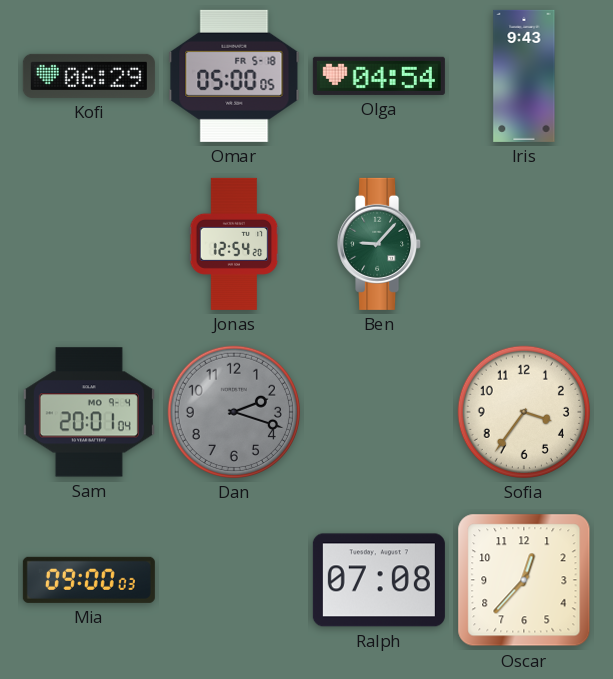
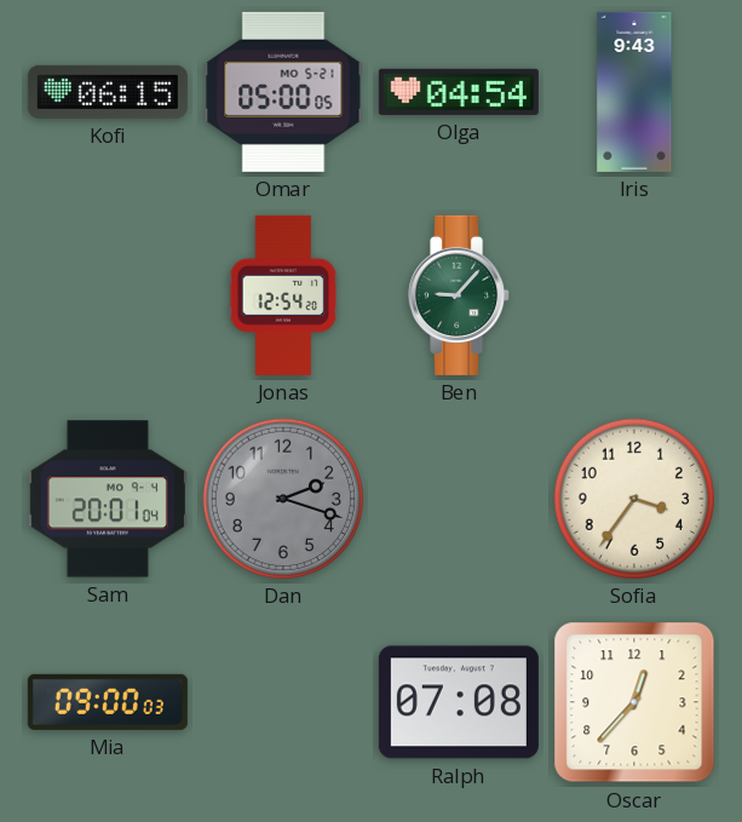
Kofi: 06:29 -> 06:15
Omar date: FR 5-18 -> MO 5-21
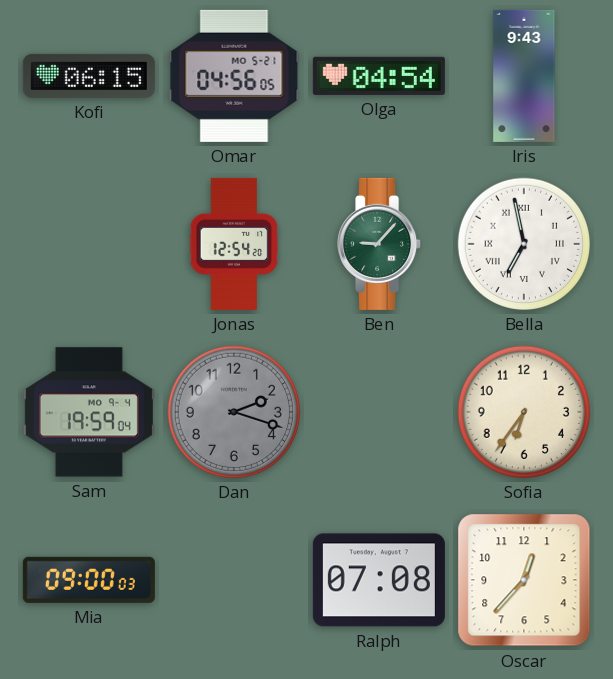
Omar: 05:00 -> 04:56
Bella: none -> 6:58
Sam: 20:01 -> 19:59
Sofia: 3:36 -> 6:36
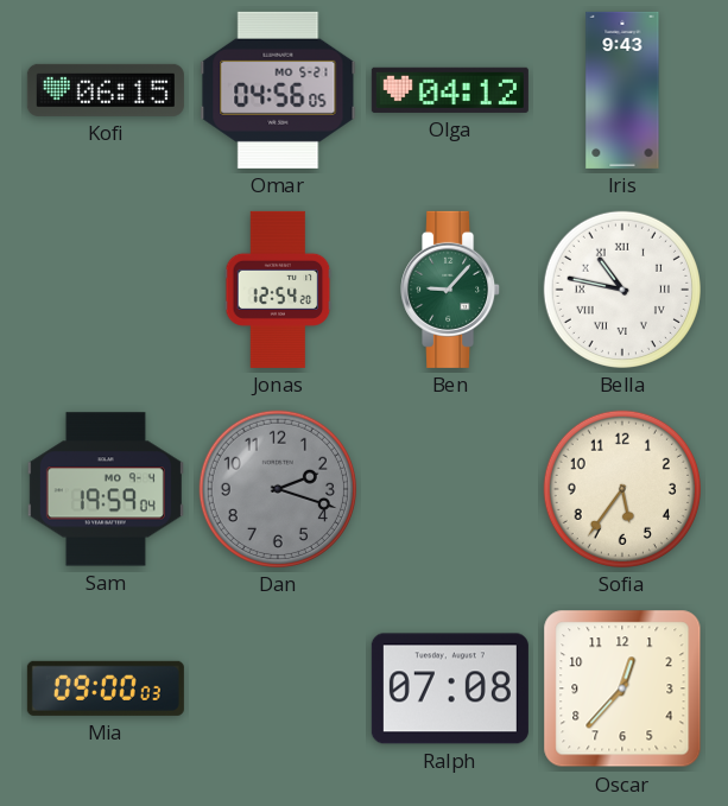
Olga: 04:54 -> 04:12
Bella: 6:58 -> 10:47
Sofia: 6:36 -> 5:36
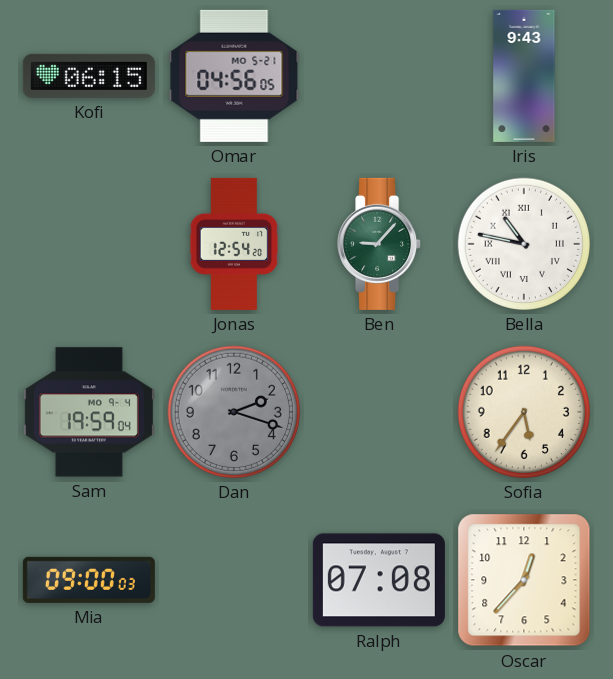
Olga: 04:12 -> none
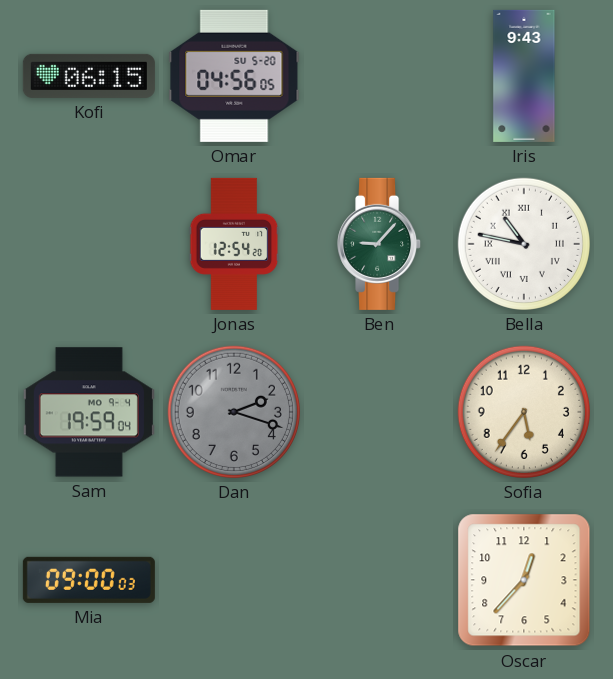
Omar date: MO 5-21 -> SU 5-20
Ralph: 07:08 -> none
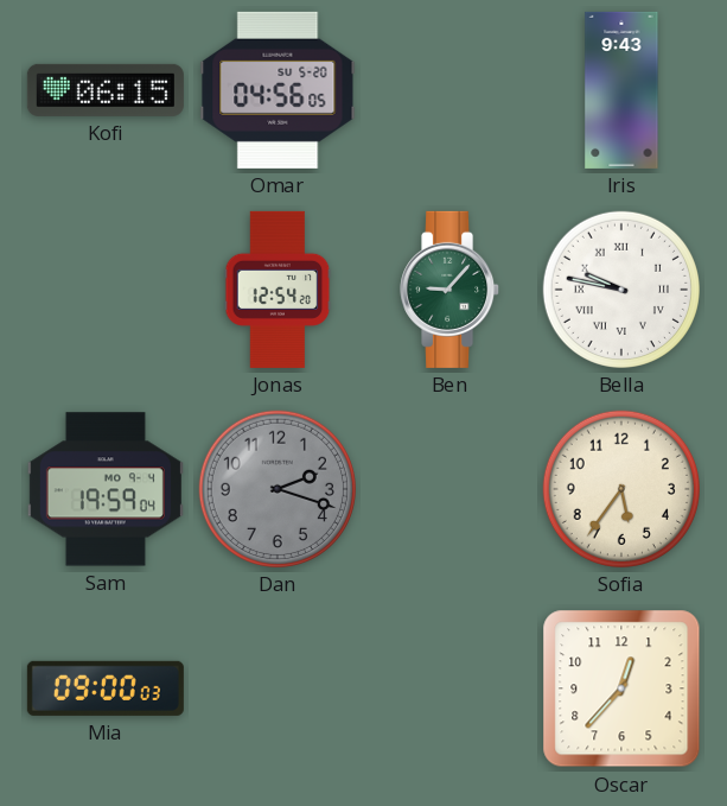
Bella: 10:47 -> 9:47
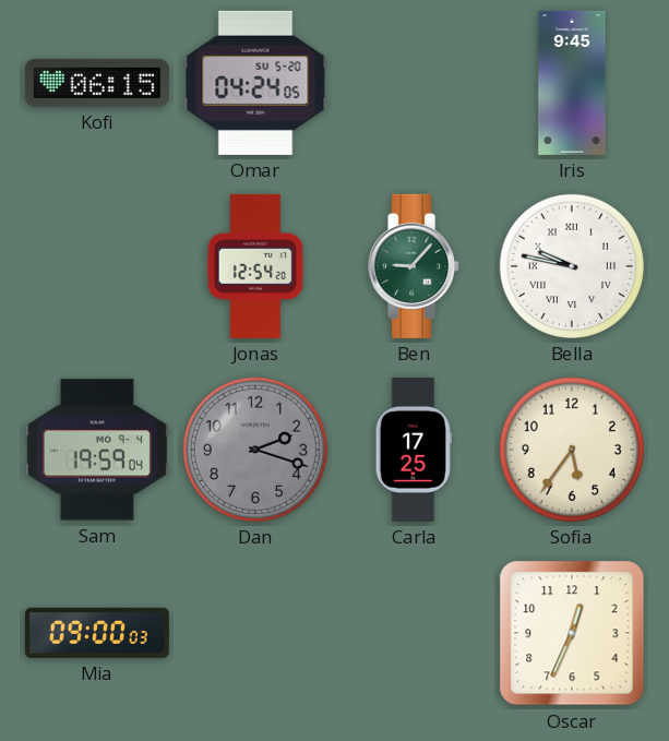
Omar: 04:56 -> 04:24
Iris: 9:43 -> 9:45
Carla: none -> 17:25
Oscar: 12:37 -> 12:34
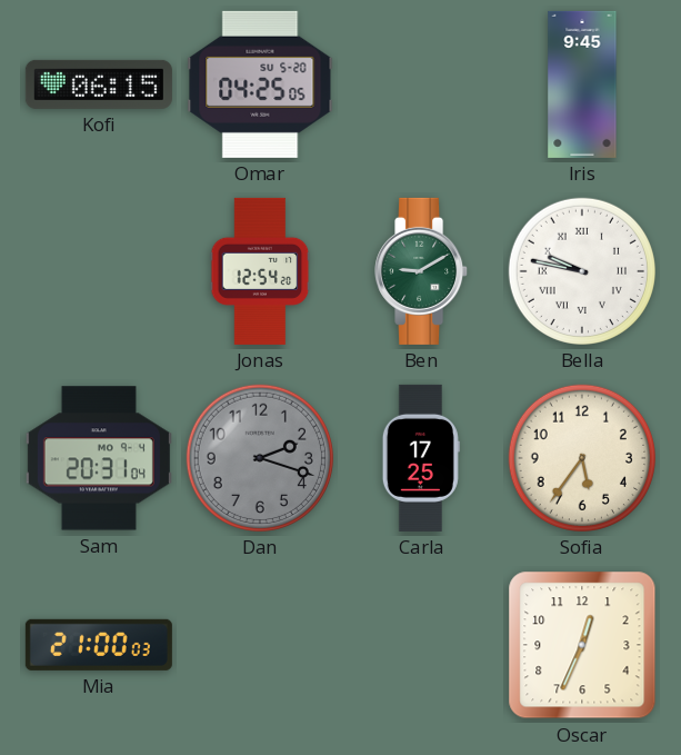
Omar: 04:24 -> 04:25
Ben: 9:07 -> 9:10
Sam: 19:59 -> 20:31
Mia: 09:00 -> 21:00
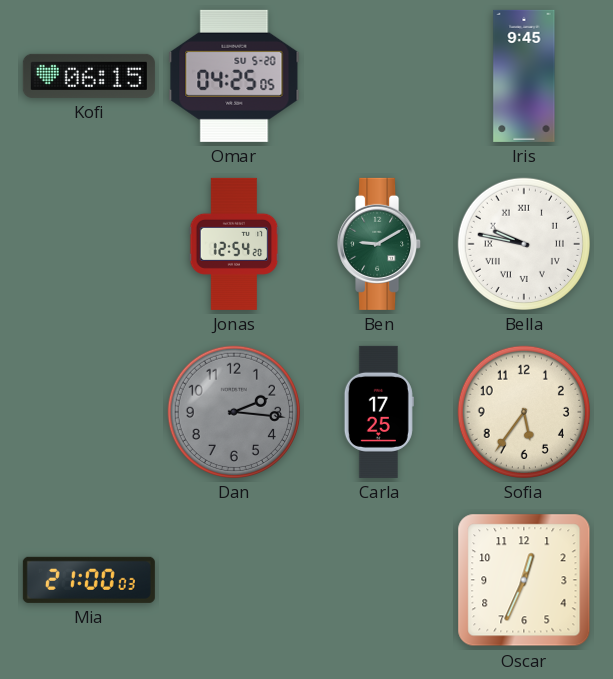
Sam: 20:31 -> none
Dan: 2:18 -> 2:16
